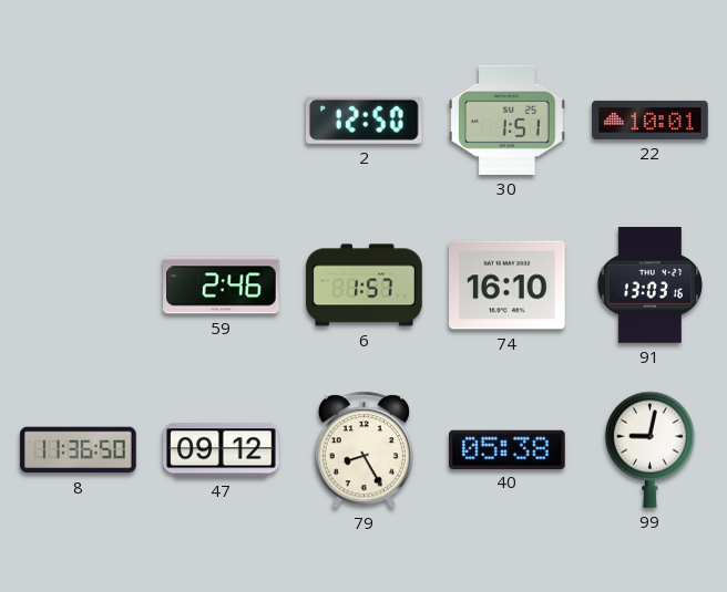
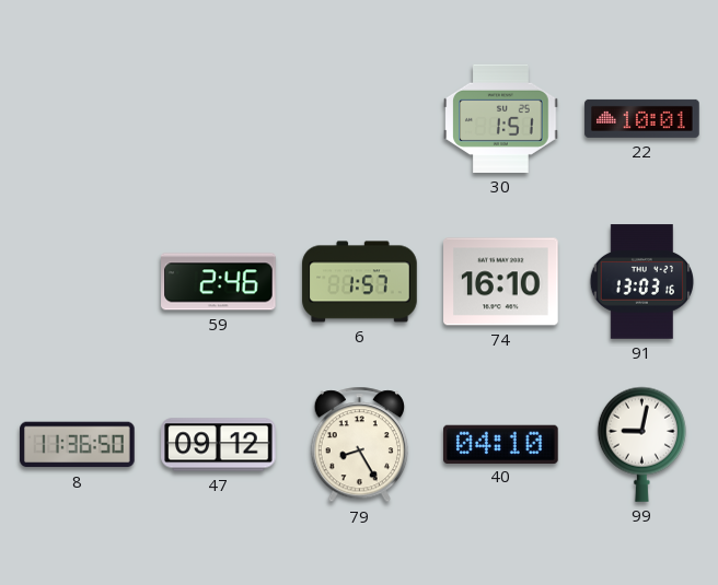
2: 12:50 -> none
40: 05:38 -> 04:10
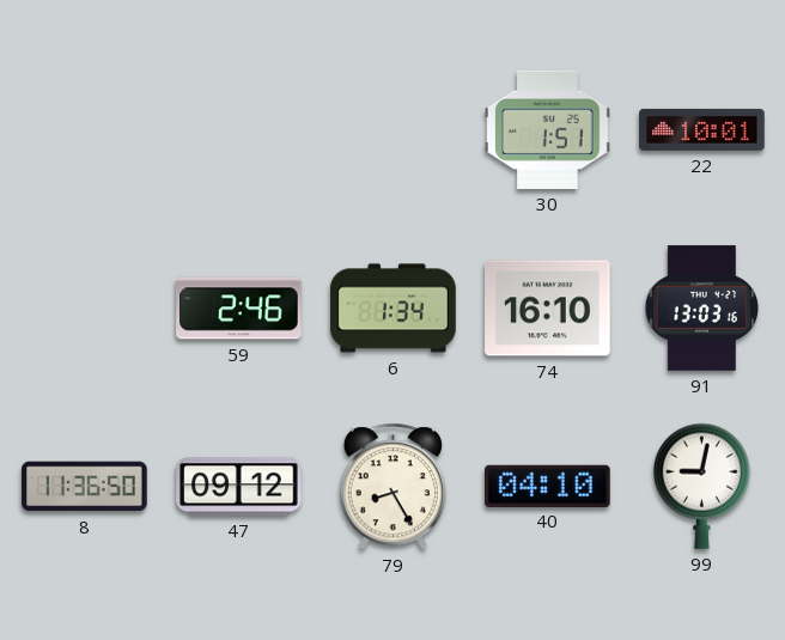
6: 1:57 -> 1:34
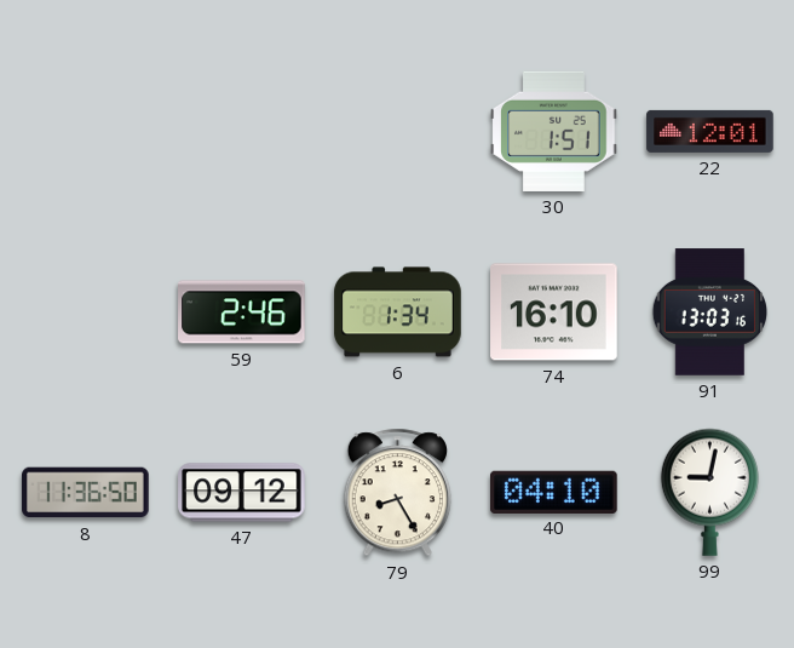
22: 10:01 -> 12:01
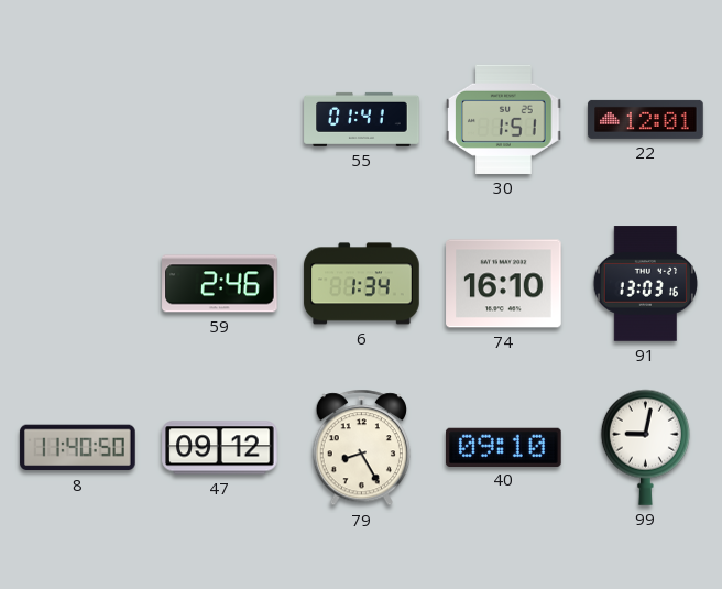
55: none -> 01:41
8: 11:36 -> 11:40
40: 04:10 -> 09:10
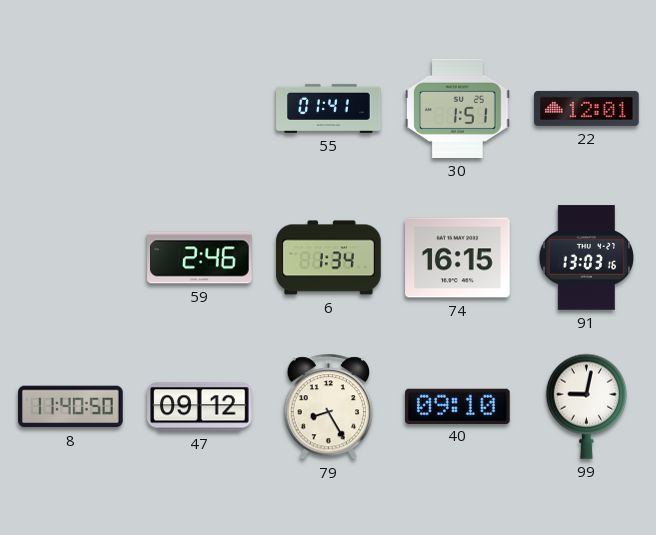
74: 16:10 -> 16:15
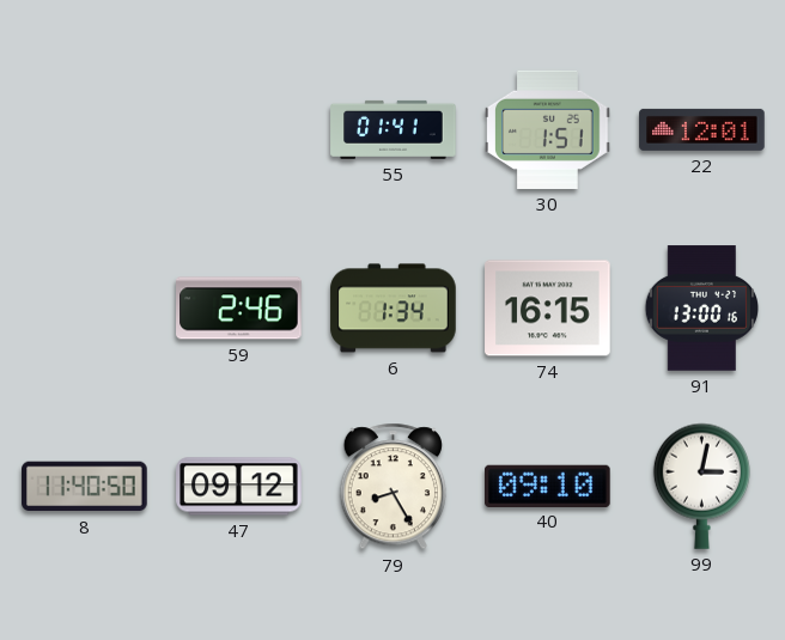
91: 13:03 -> 13:00
99: 9:02 -> 3:02
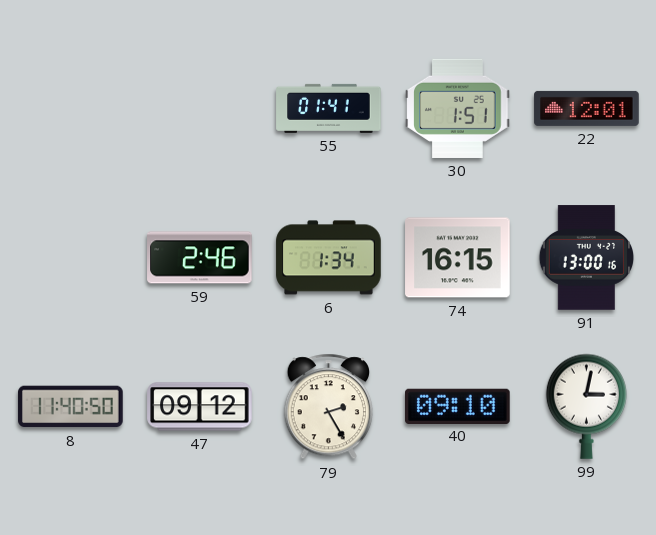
79: 8:25 -> 2:25
